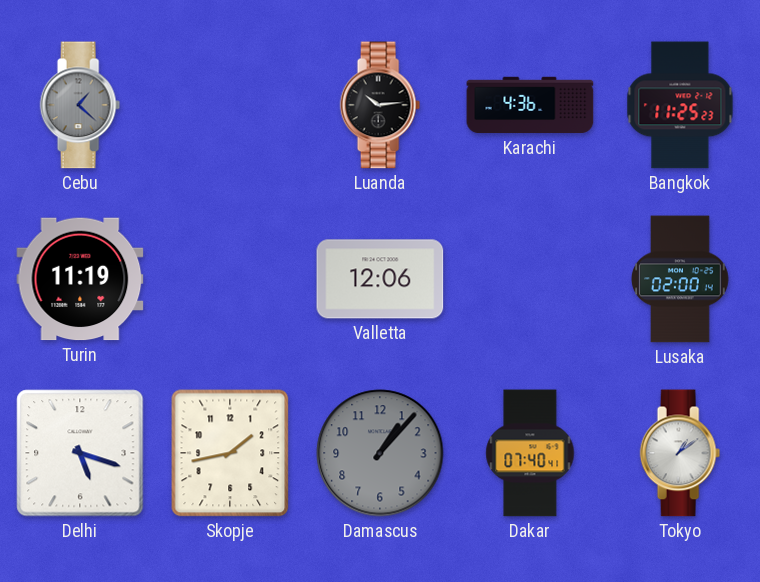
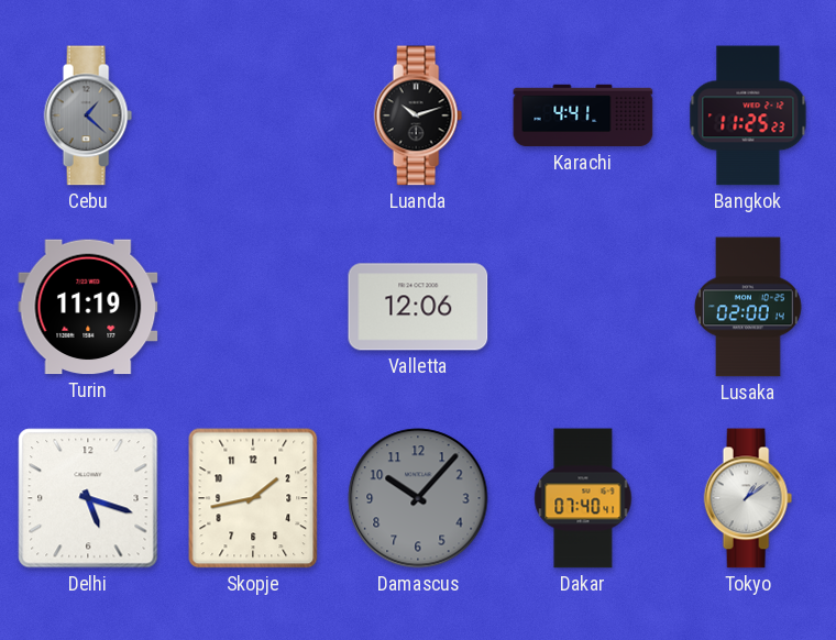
Luanda: 10:14 -> 10:12
Karachi: 4:36 -> 4:41
Damascus: 1:07 -> 10:07
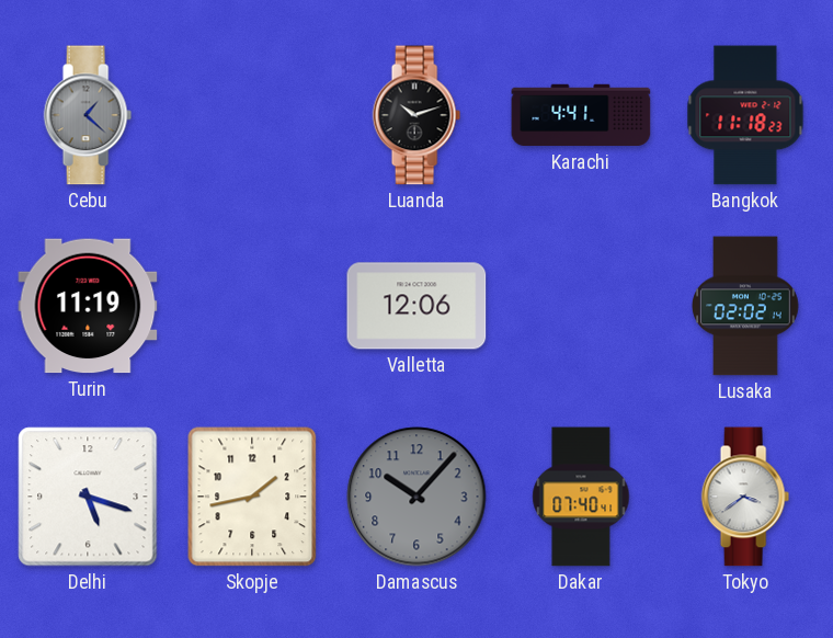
Bangkok: 11:25 -> 11:18
Lusaka: 02:00 -> 02:02
Tokyo: 1:09 -> 3:39
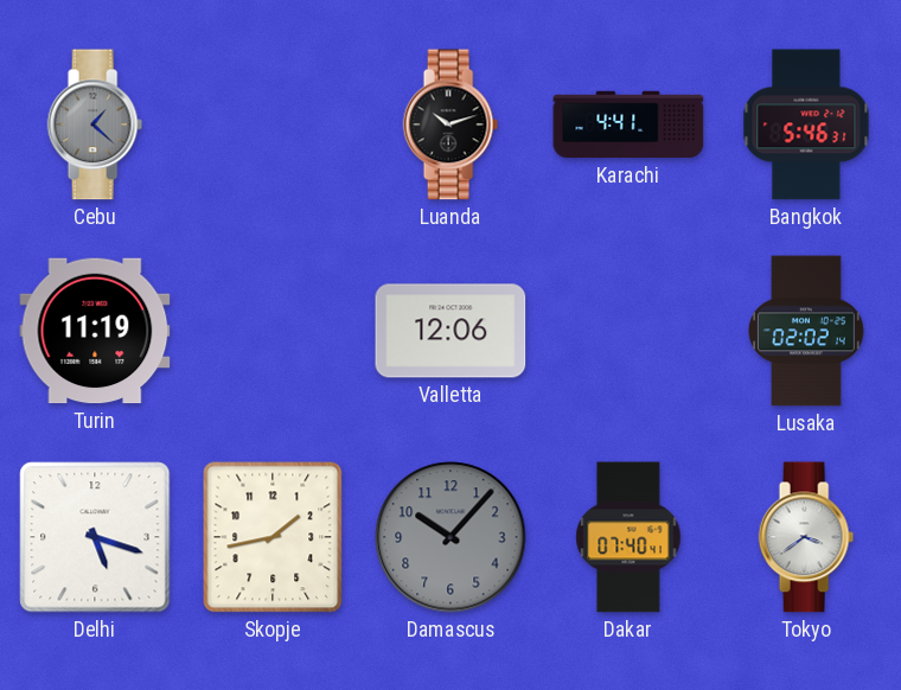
Bangkok: 11:18 -> 5:46
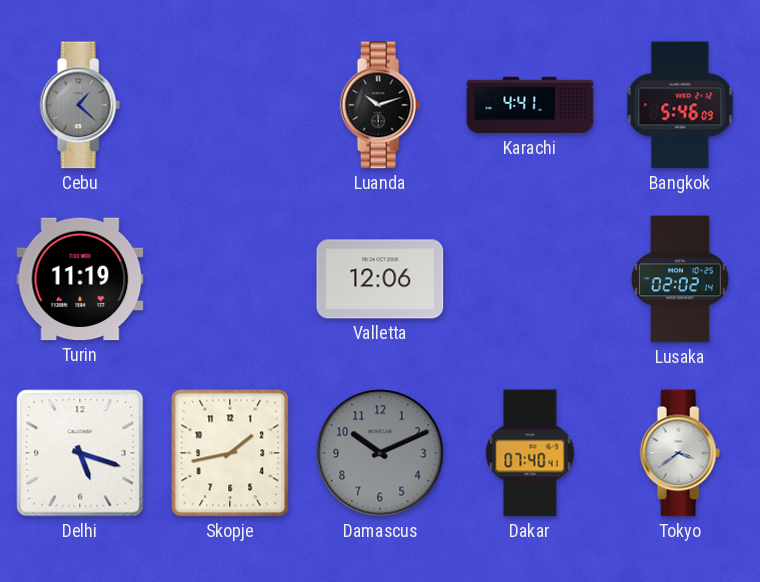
Bangkok: 5:46:31 -> 5:46:09
Damascus: 10:07 -> 10:11
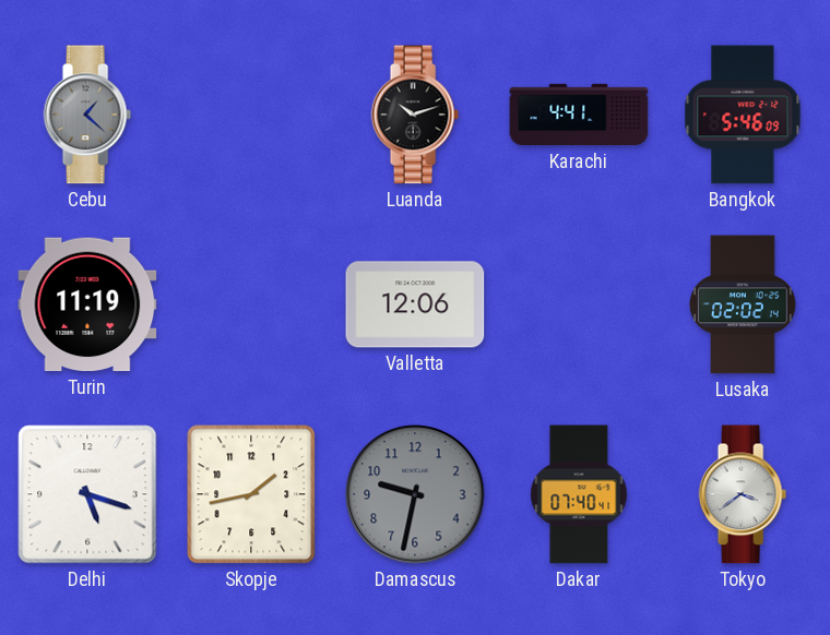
Damascus: 10:11 -> 9:32
